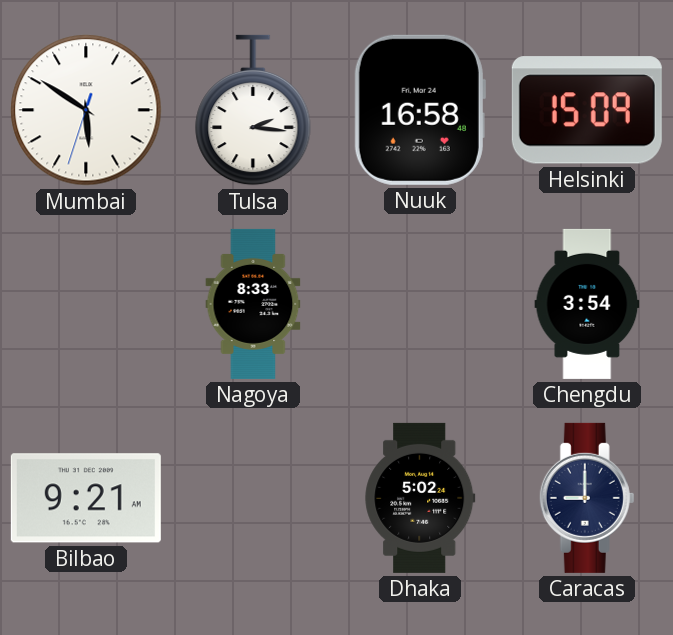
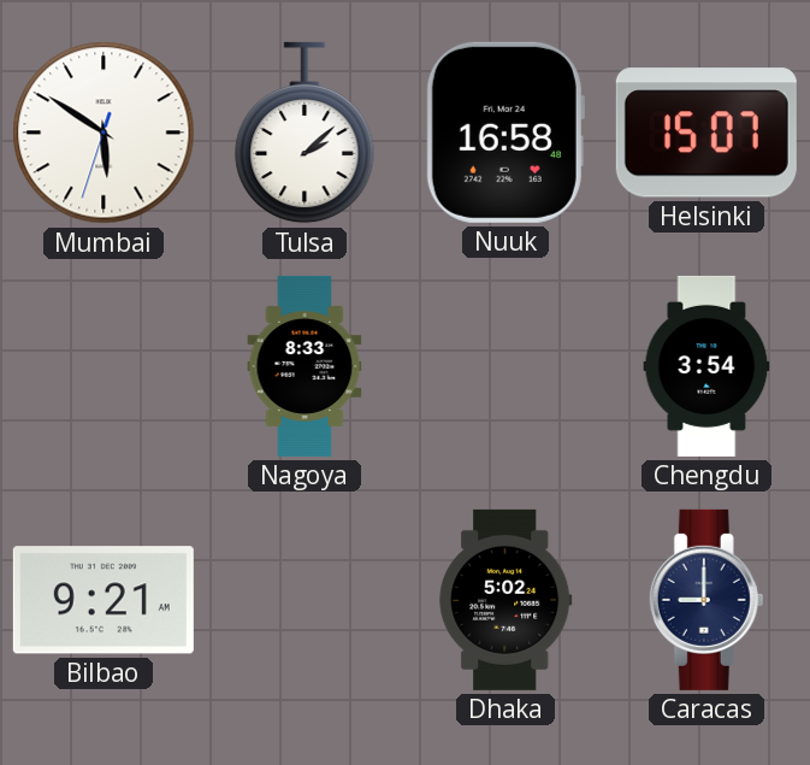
Tulsa: 2:16 -> 2:08
Helsinki: 15:09 -> 15:07
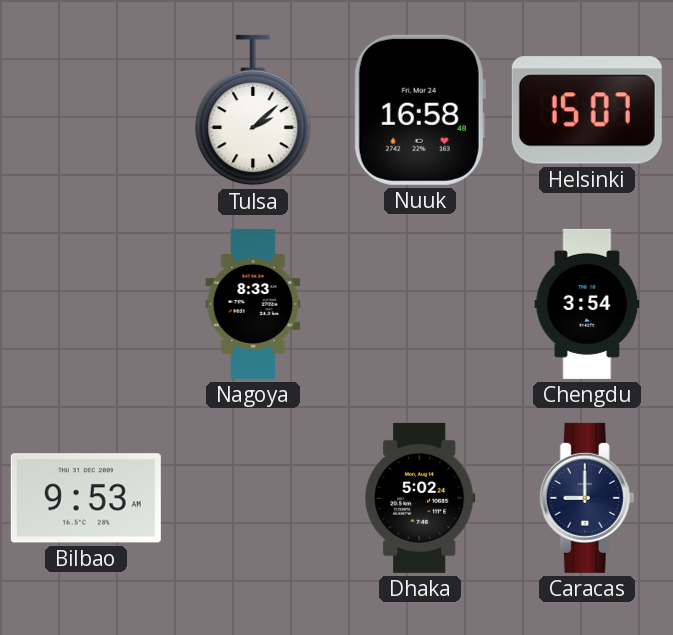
Mumbai: 5:50 -> none
Bilbao: 9:21 -> 9:53
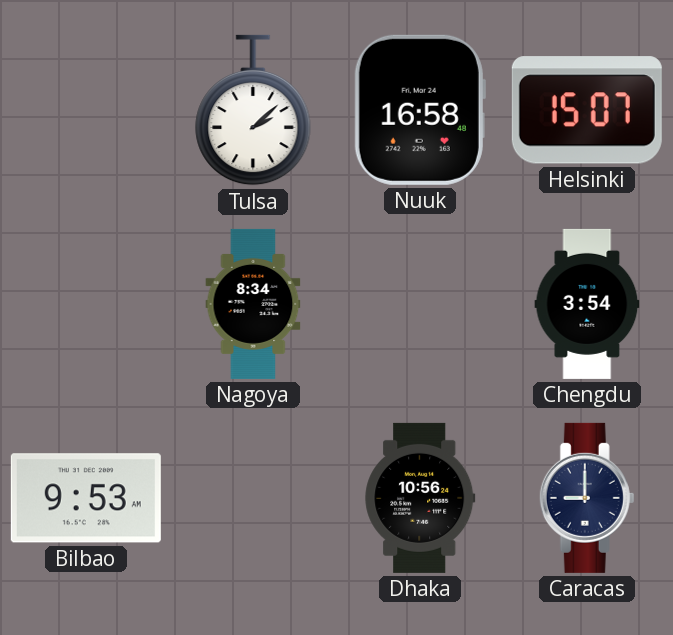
Nagoya: 8:33 -> 8:34
Dhaka: 5:02 -> 10:56
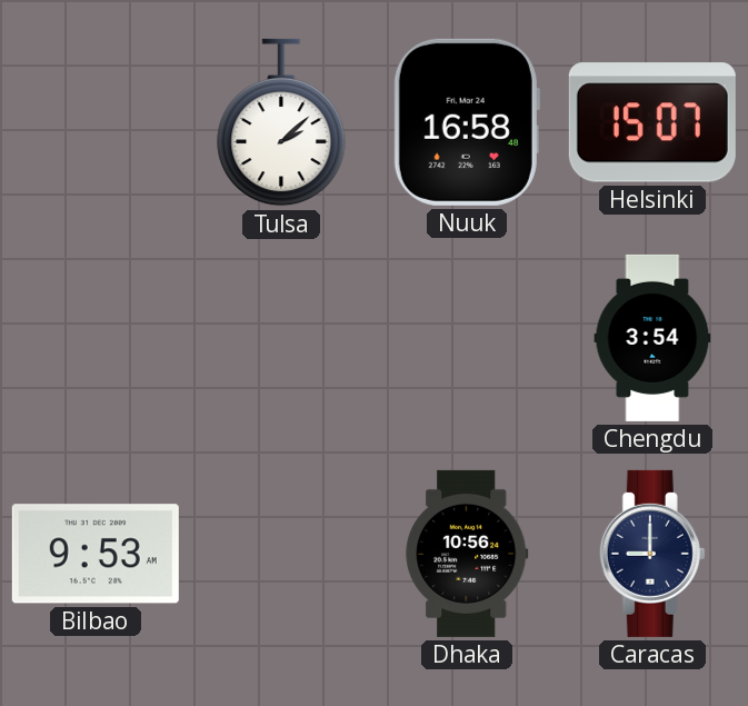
Nagoya: 8:34 -> none
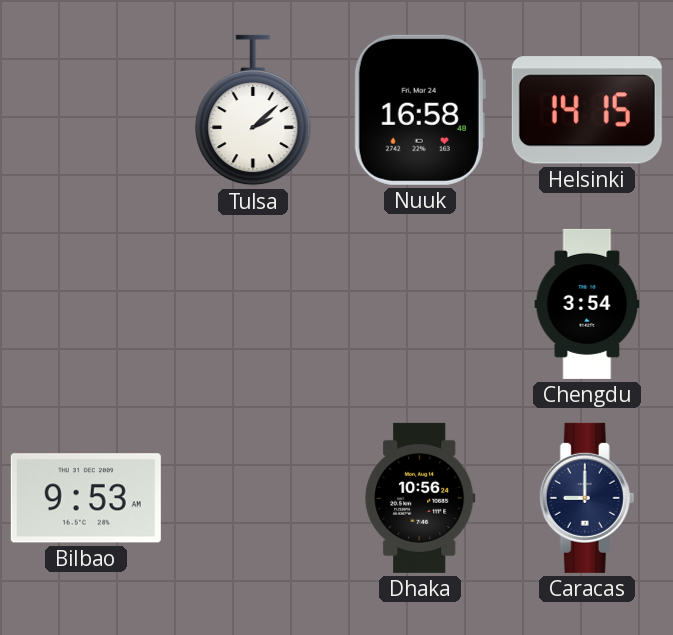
Helsinki: 15:07 -> 14:15
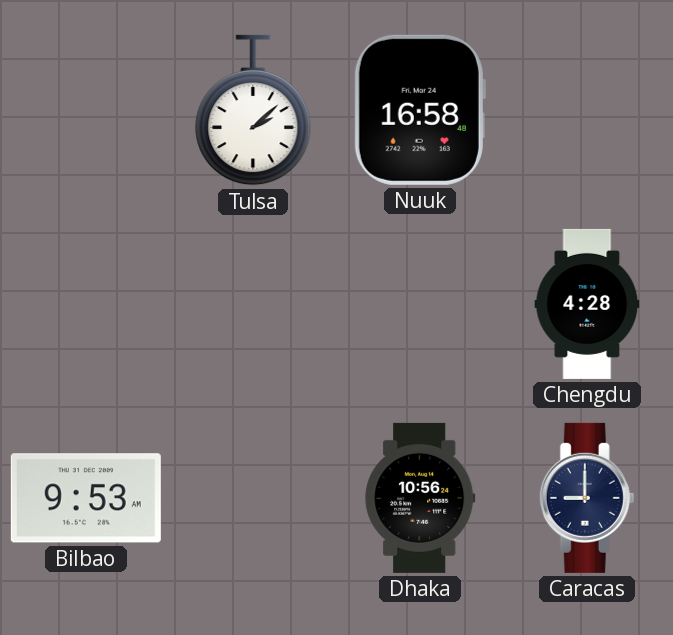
Helsinki: 14:15 -> none
Chengdu: 3:54 -> 4:28
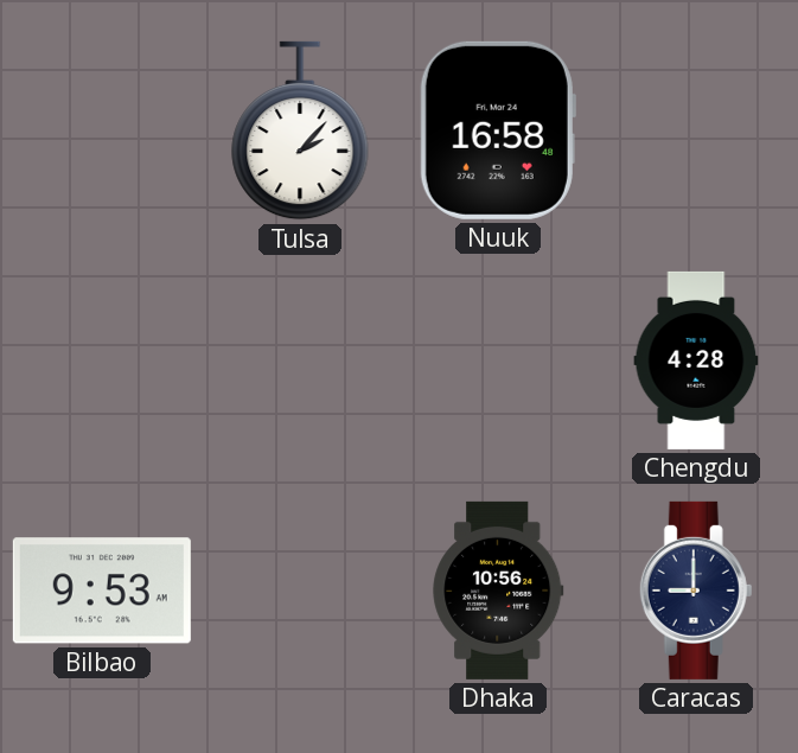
Tulsa: 2:08 -> 2:07
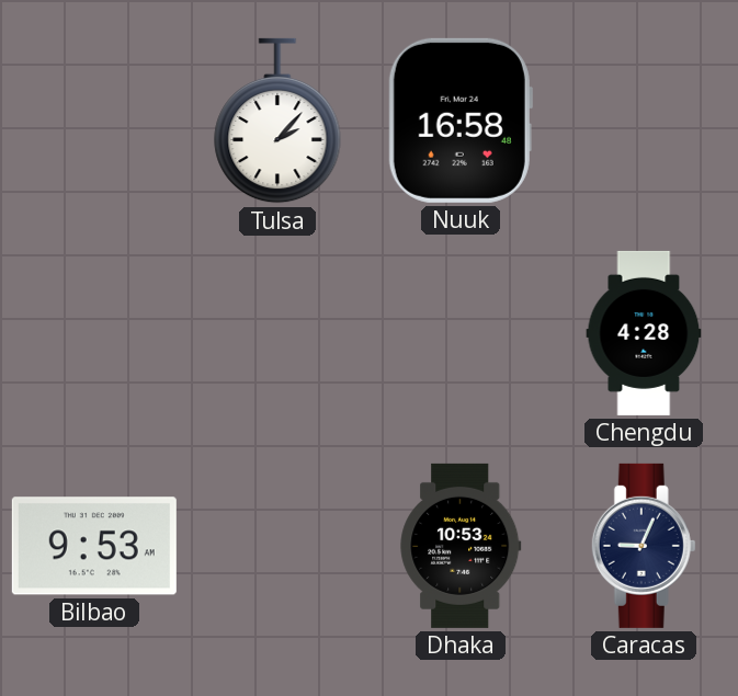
Dhaka: 10:56 -> 10:53
Caracas: 9:00 -> 9:04
